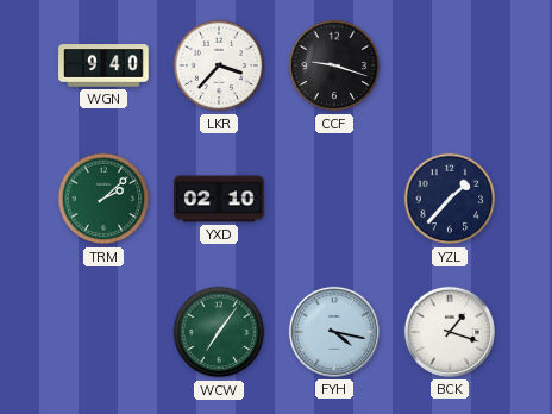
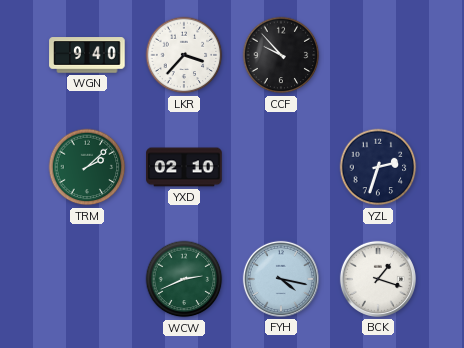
CCF: 9:18 -> 9:53
YZL: 1:37 -> 2:33
WCW: 7:06 -> 2:41
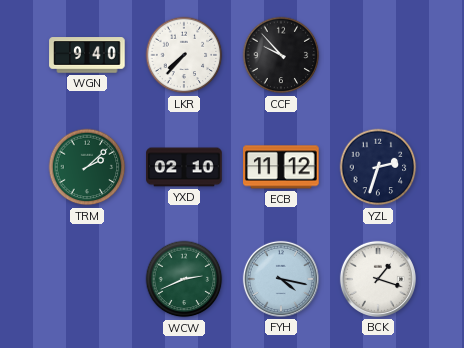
LKR: 3:37 -> 7:37
ECB: none -> 11:12
